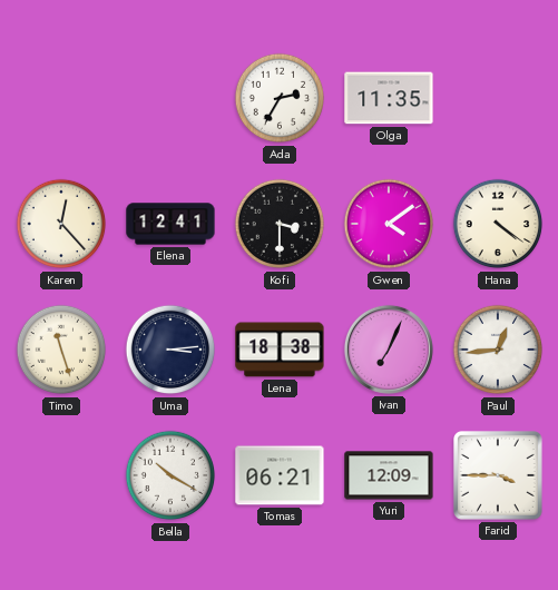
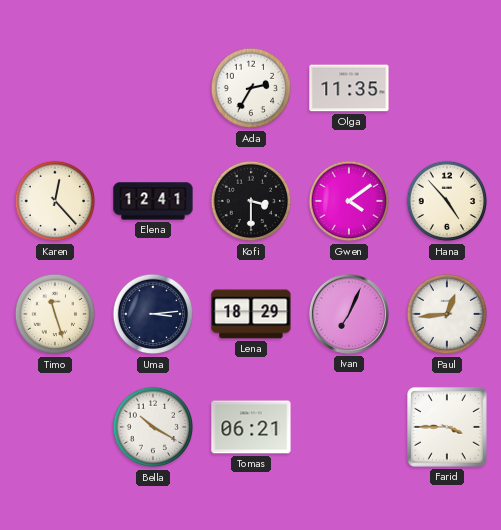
Hana: 4:21 -> 4:53
Lena: 18:38 -> 18:29
Yuri: 12:09 -> none
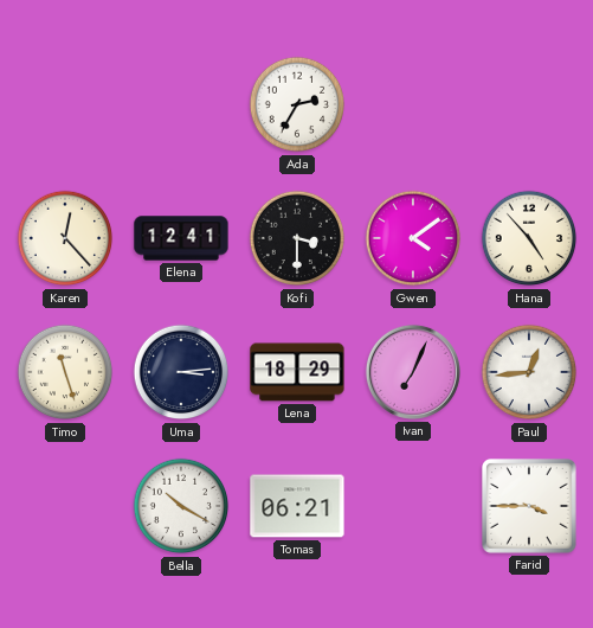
Olga: 11:35 -> none
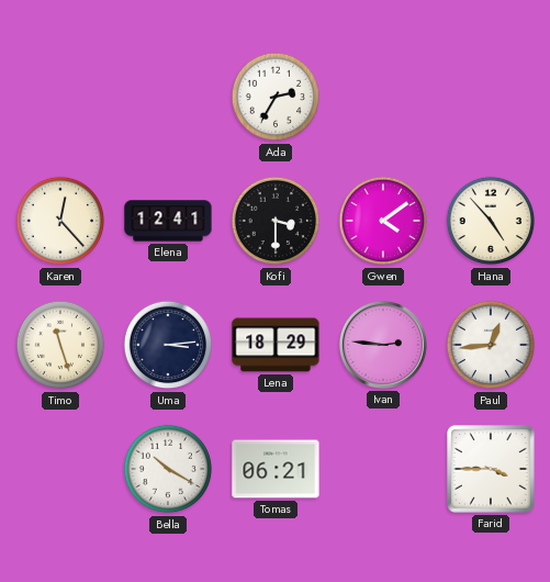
Ivan: 7:04 -> 2:46
